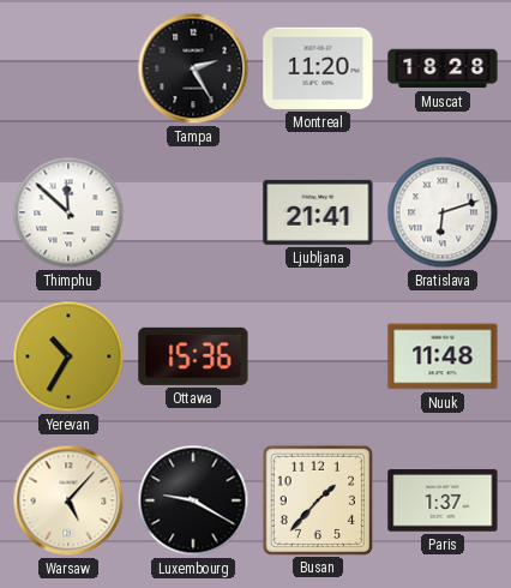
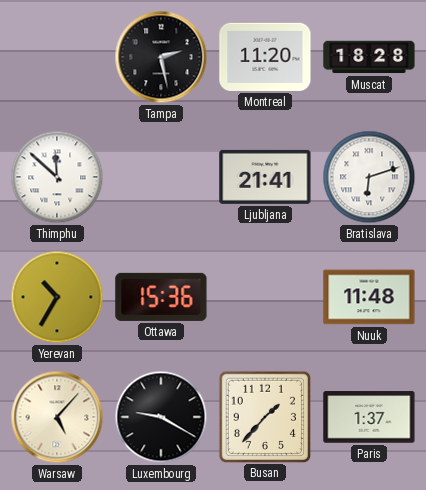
Tampa: 2:25 -> 2:28
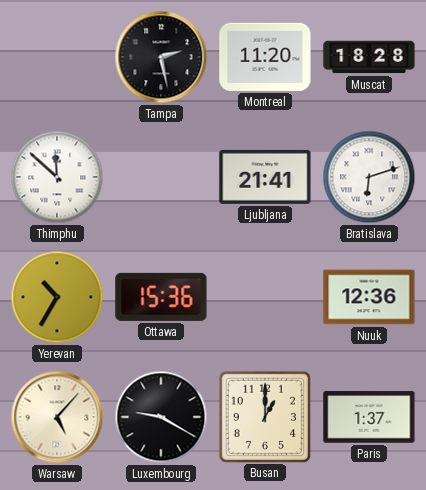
Nuuk: 11:48 -> 12:36
Busan: 1:37 -> 1:00
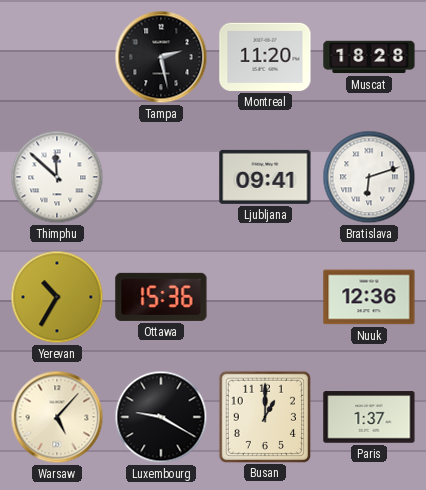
Ljubljana: 21:41 -> 09:41
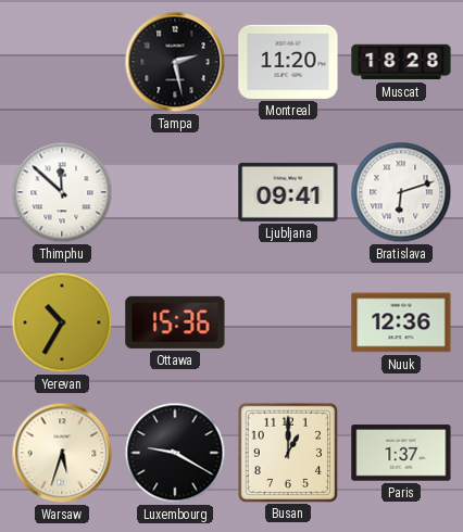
Warsaw: 5:07 -> 5:33
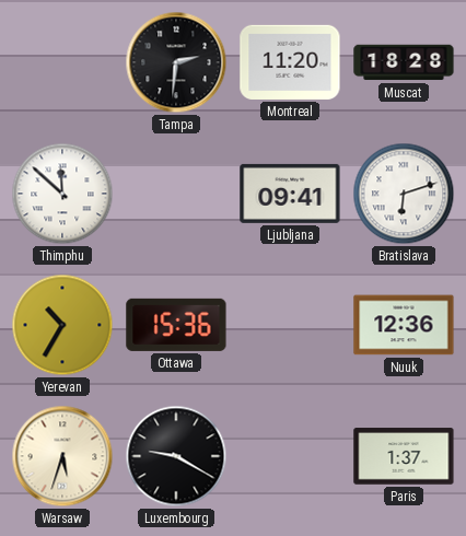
Tampa: 2:28 -> 2:31
Busan: 1:00 -> none
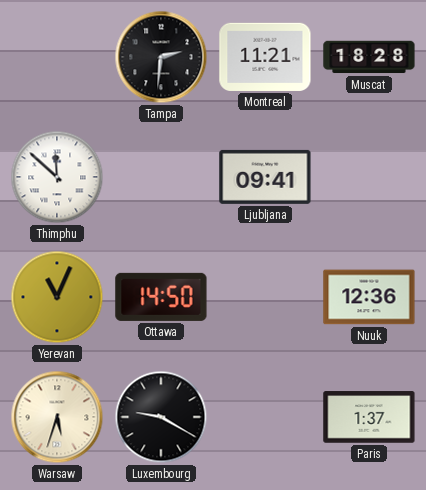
Montreal: 11:20 -> 11:21
Bratislava: 6:12 -> none
Yerevan: 10:35 -> 11:04
Ottawa: 15:36 -> 14:50
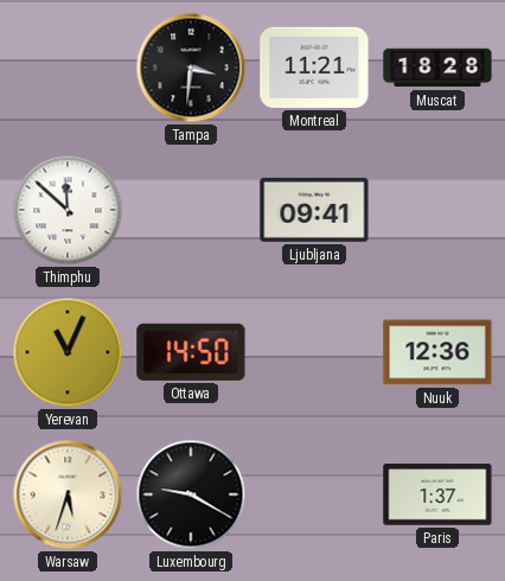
Tampa: 2:31 -> 3:31
